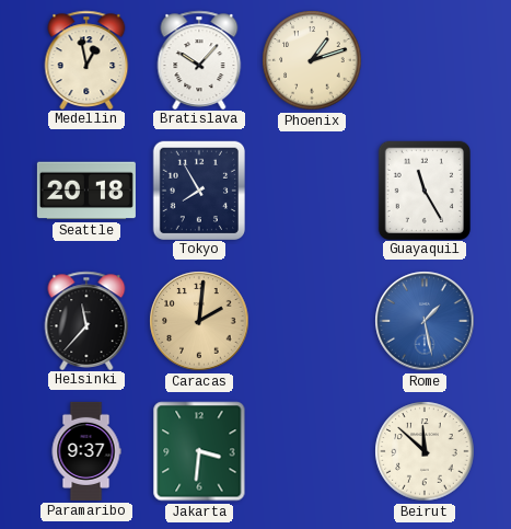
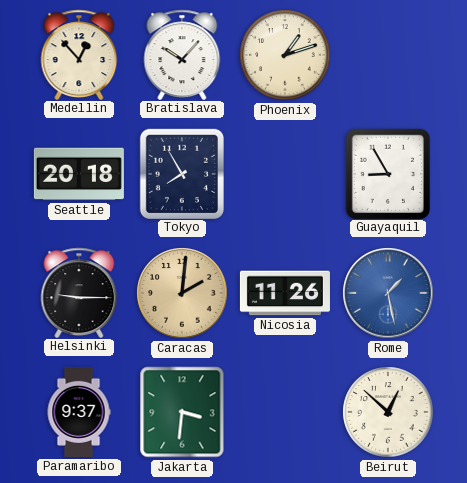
Medellin: 12:58 -> 12:53
Guayaquil: 11:25 -> 8:55
Helsinki: 11:37 -> 9:15
Nicosia: none -> 11:26
Beirut: 11:52 -> 12:52
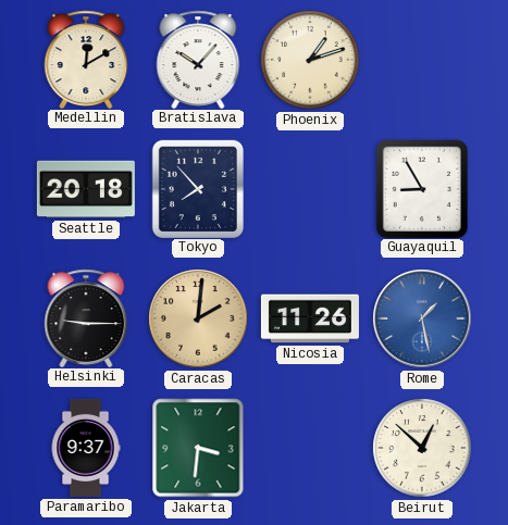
Medellin: 12:53 -> 12:10
Tokyo: 7:55 -> 7:53
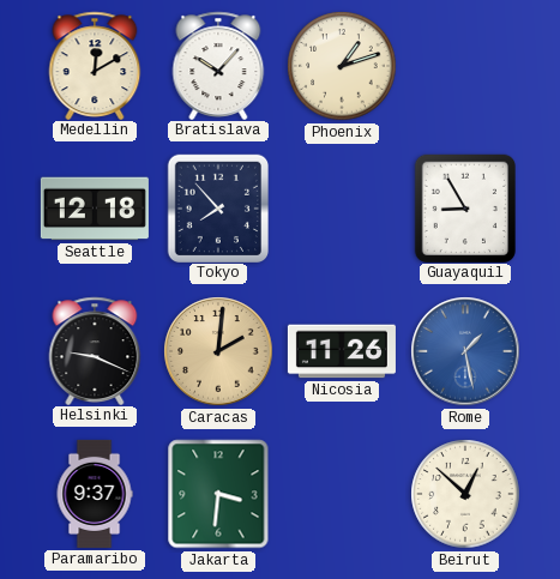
Seattle: 20:18 -> 12:18
Helsinki: 9:15 -> 9:19
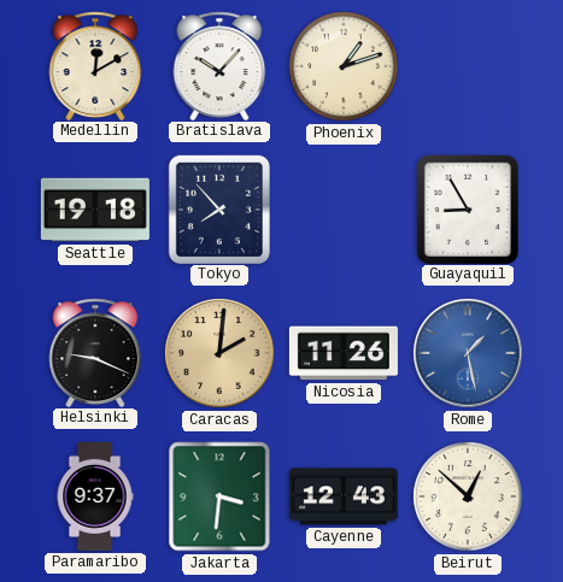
Seattle: 12:18 -> 19:18
Cayenne: none -> 12:43
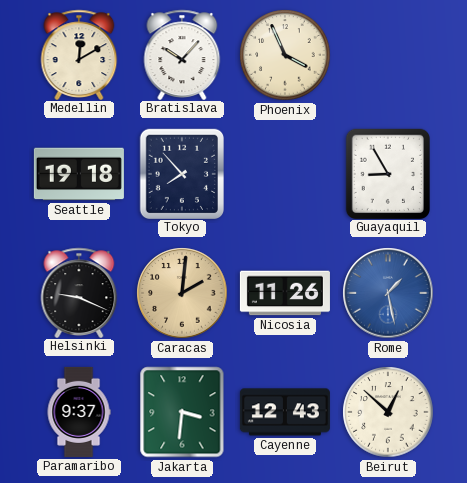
Phoenix: 1:12 -> 3:56
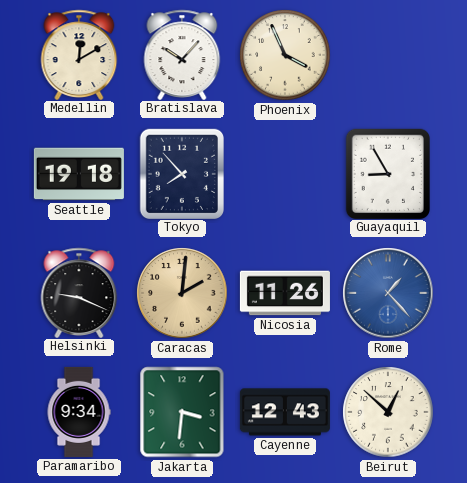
Rome: 1:28 -> 1:23
Paramaribo: 9:37 -> 9:34
